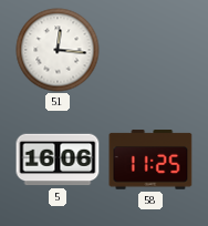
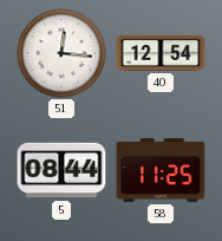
40: none -> 12:54
5: 16:06 -> 08:44
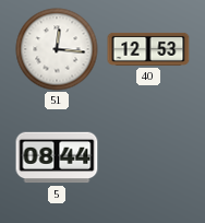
40: 12:54 -> 12:53
58: 11:25 -> none
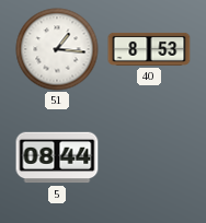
51: 12:16 -> 1:16
40: 12:53 -> 8:53
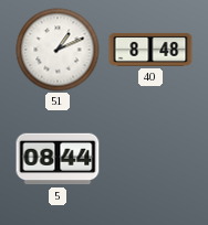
51: 1:16 -> 1:11
40: 8:53 -> 8:48
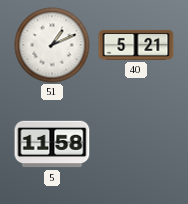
40: 8:48 -> 5:21
5: 08:44 -> 11:58
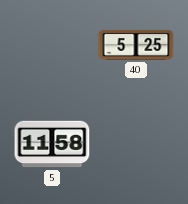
51: 1:11 -> none
40: 5:21 -> 5:25
